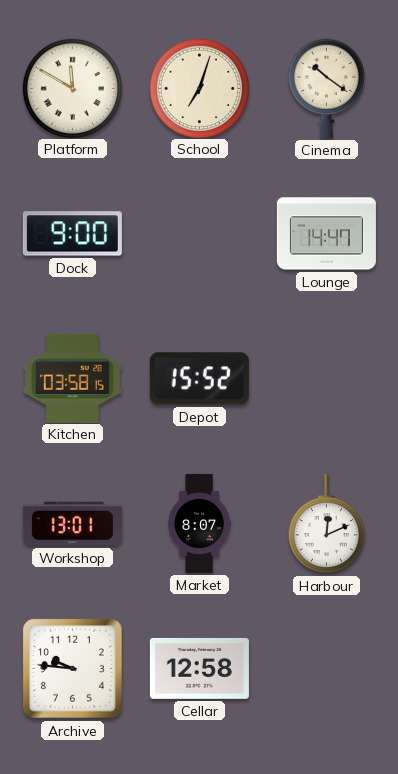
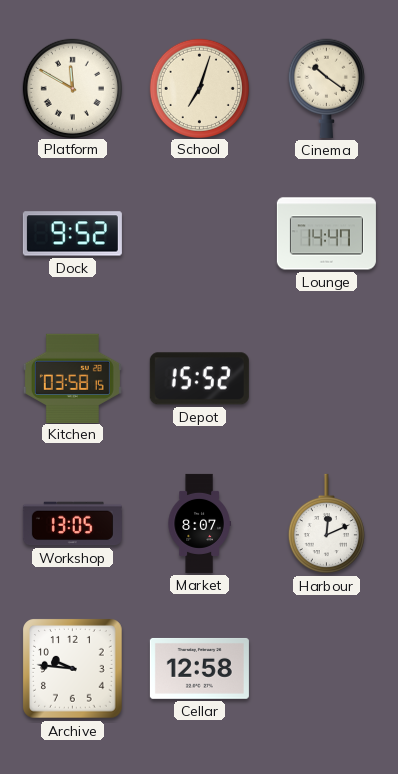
Dock: 9:00 -> 9:52
Workshop: 13:01 -> 13:05
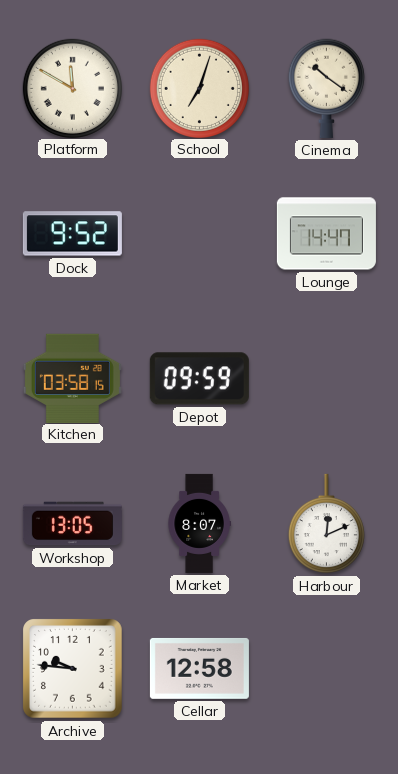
Depot: 15:52 -> 09:59
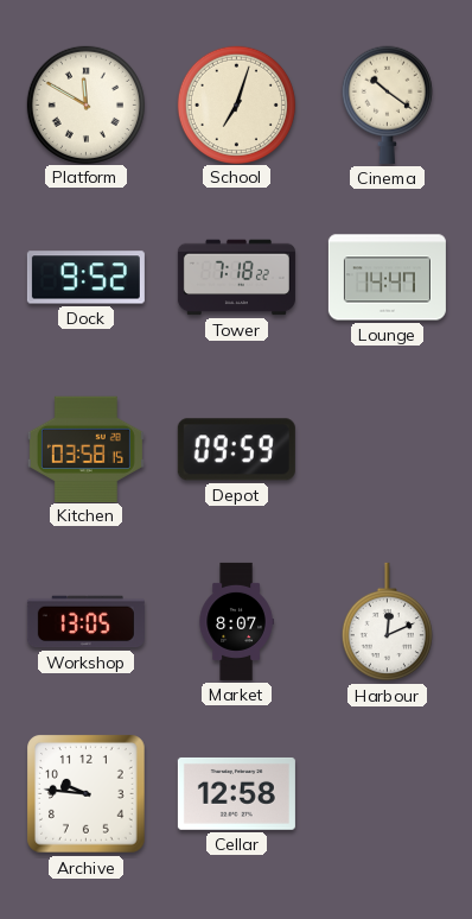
Tower: none -> 7:18
